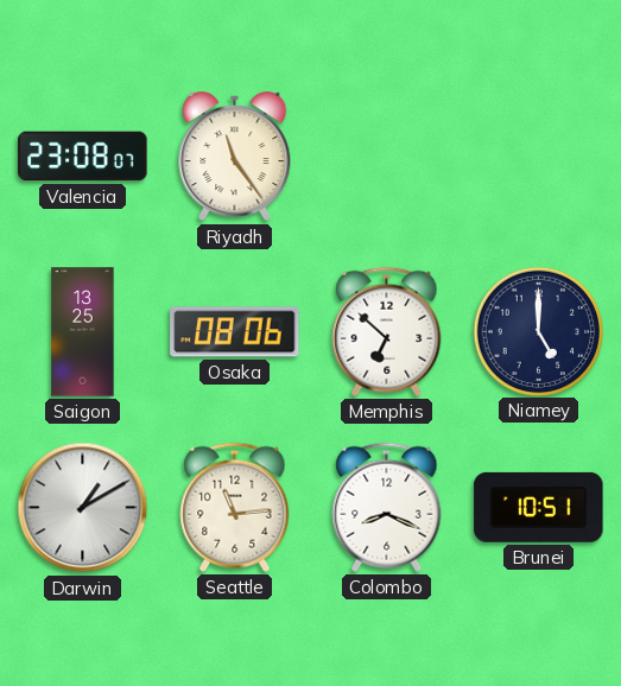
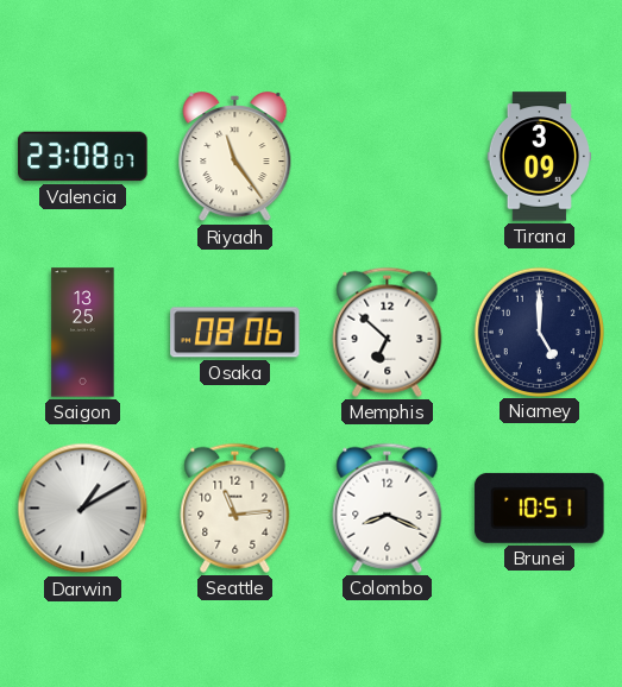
Tirana: none -> 3:09
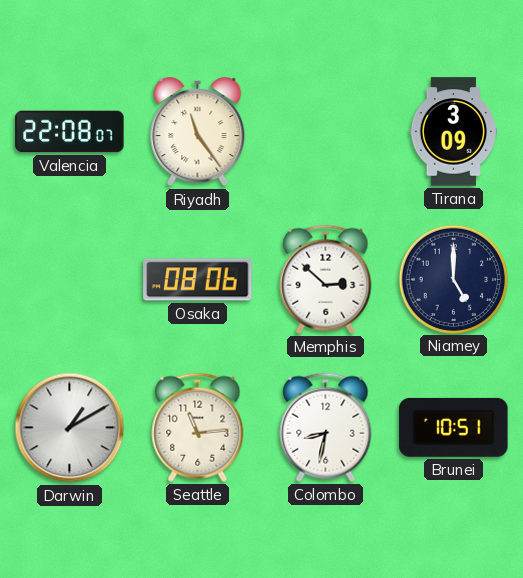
Valencia: 23:08 -> 22:08
Saigon: 13:25 -> none
Memphis: 6:52 -> 2:52
Colombo: 8:19 -> 8:32
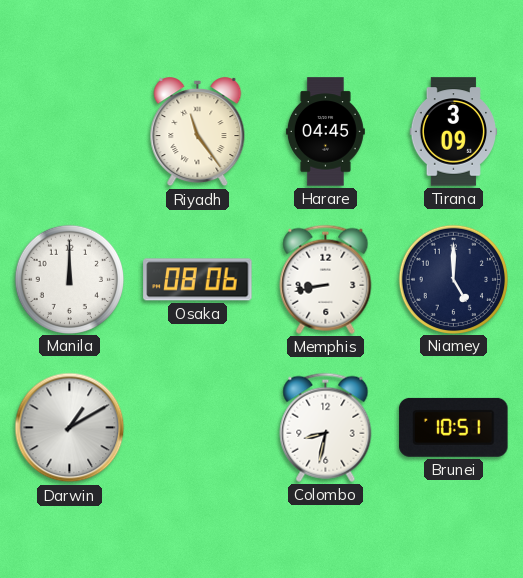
Valencia: 22:08 -> none
Harare: none -> 04:45
Manila: none -> 12:00
Memphis: 2:52 -> 8:43
Seattle: 11:14 -> none
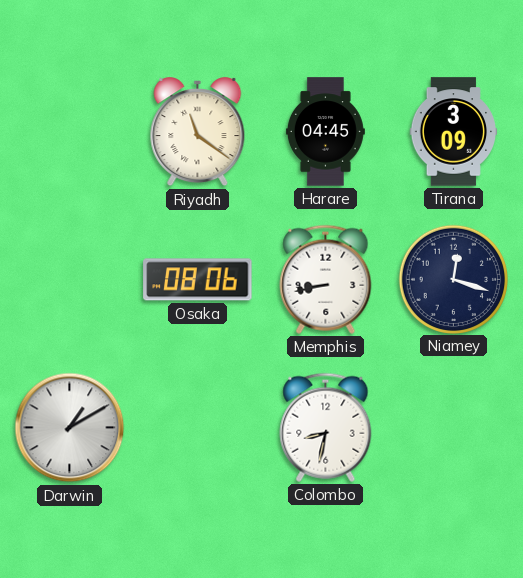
Riyadh: 11:24 -> 11:21
Manila: 12:00 -> none
Niamey: 5:00 -> 12:18
Brunei: 10:51 -> none
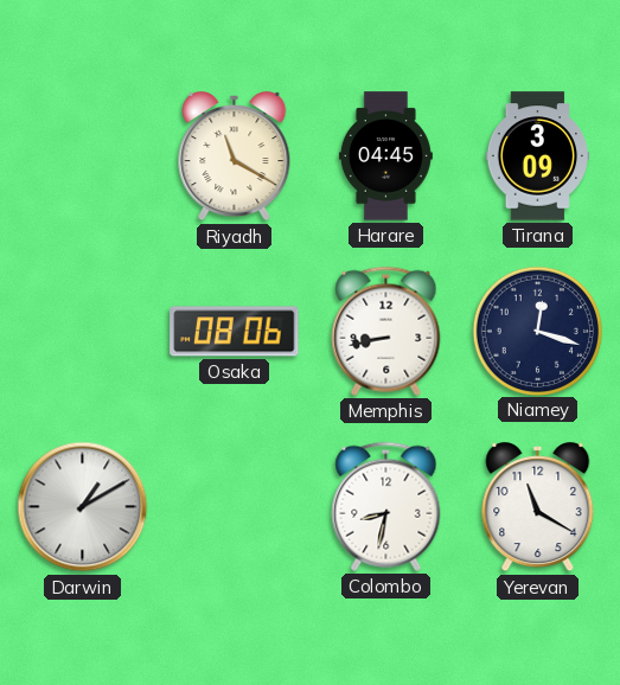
Riyadh: 11:21 -> 11:20
Yerevan: none -> 11:20
